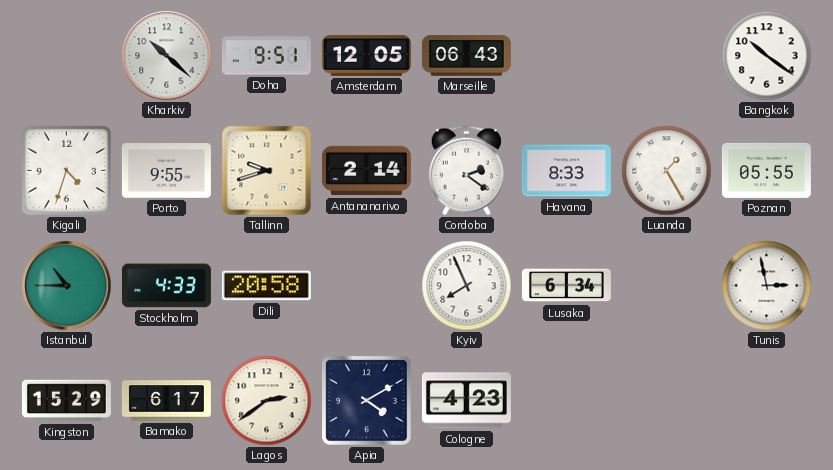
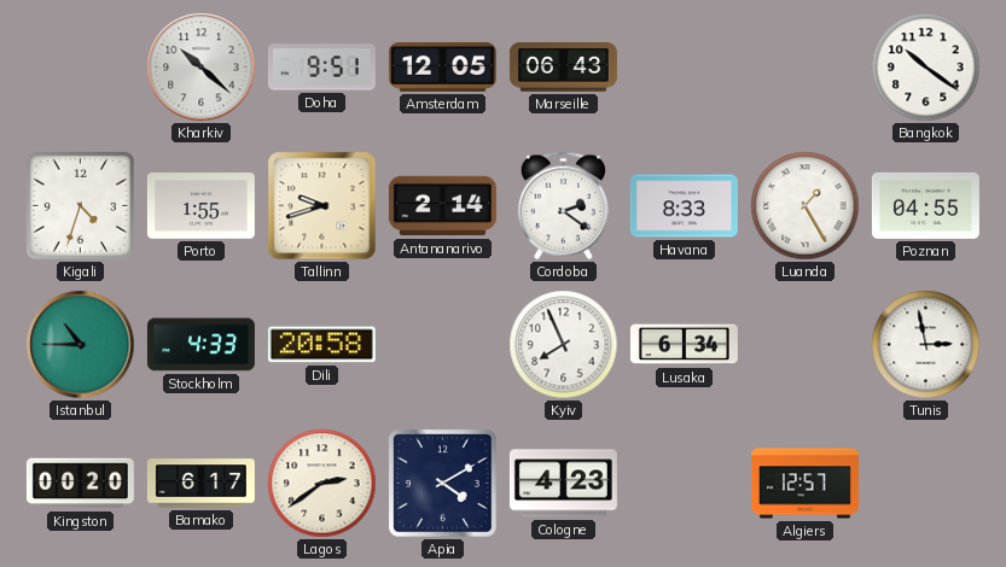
Porto: 9:55 -> 1:55
Poznan: 05:55 -> 04:55
Kingston: 15:29 -> 00:20
Algiers: none -> 12:57
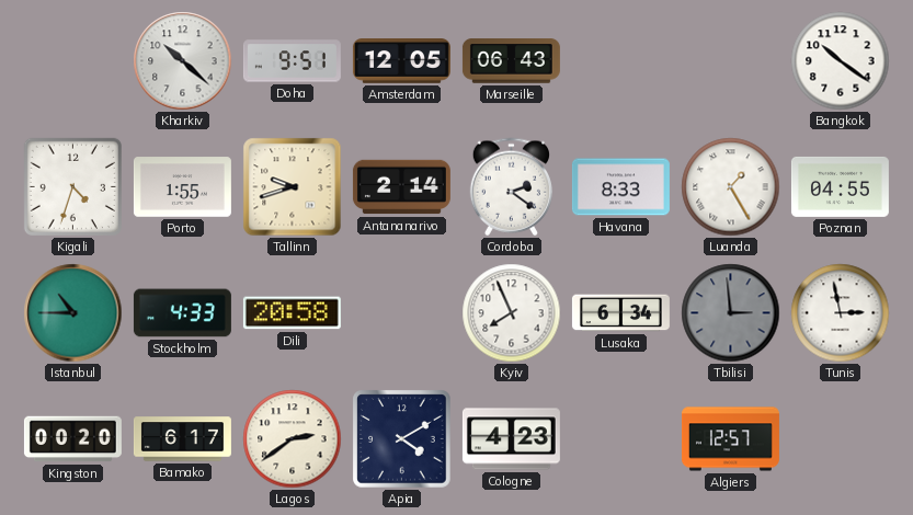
Tbilisi: none -> 2:59
